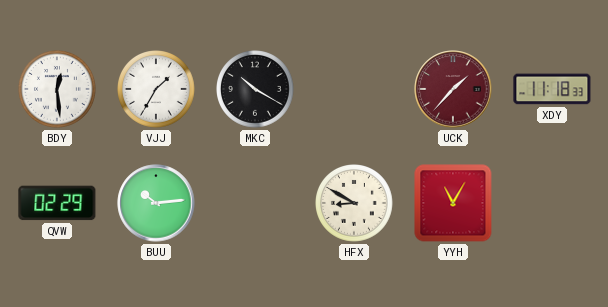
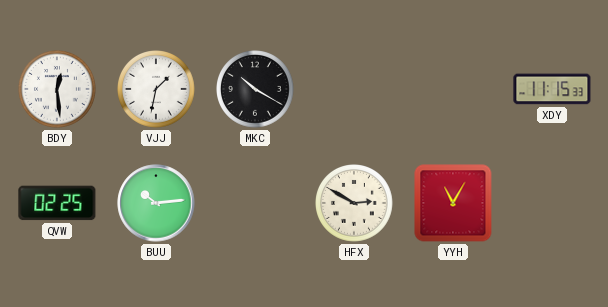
VJJ: 1:35 -> 1:32
UCK: 1:37 -> none
XDY: 11:18 -> 11:15
QVW: 02:29 -> 02:25
HFX: 8:50 -> 2:50
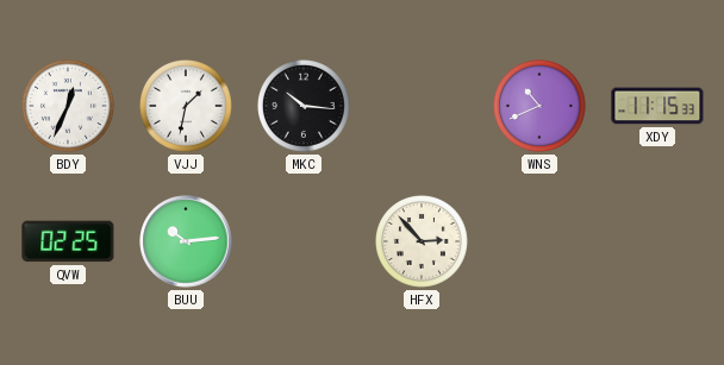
BDY: 12:29 -> 12:34
MKC: 10:20 -> 10:16
WNS: none -> 10:41
HFX: 2:50 -> 2:53
YYH: 11:05 -> none
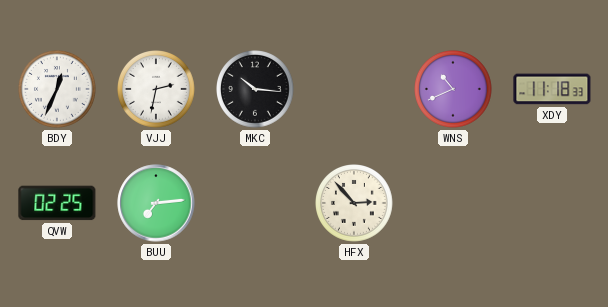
VJJ: 1:32 -> 2:32
XDY: 11:15 -> 11:18
BUU: 10:14 -> 7:14
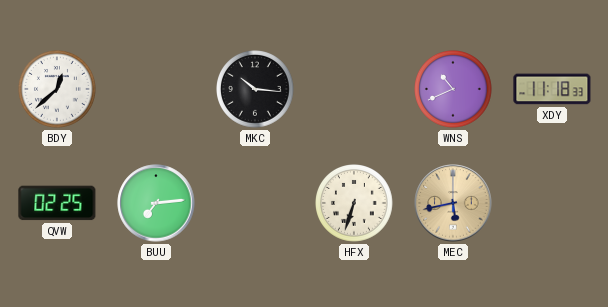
BDY: 12:34 -> 12:38
VJJ: 2:32 -> none
HFX: 2:53 -> 6:33
MEC: none -> 5:43
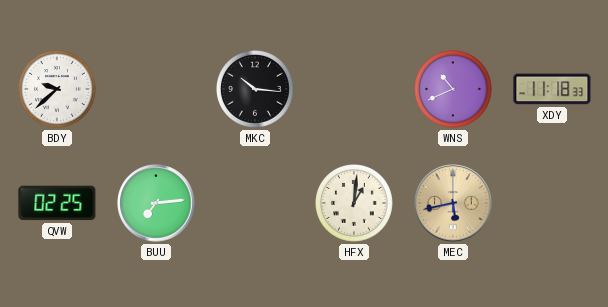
BDY: 12:38 -> 9:38
HFX: 6:33 -> 1:01
